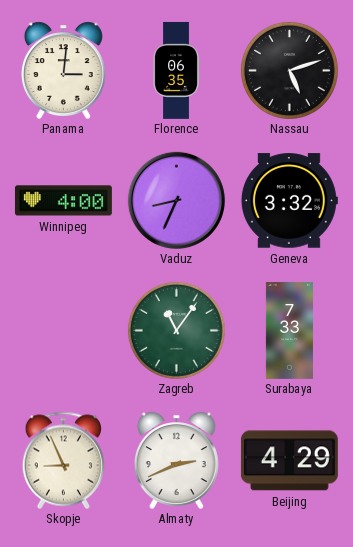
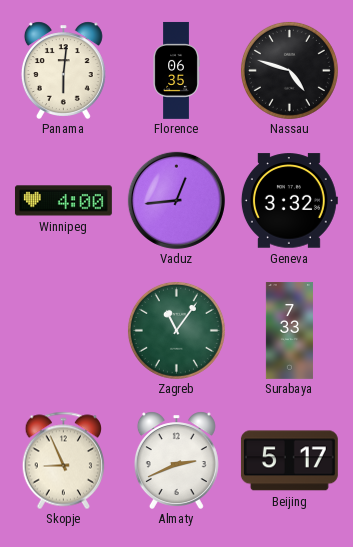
Panama: 3:01 -> 6:01
Nassau: 5:12 -> 4:48
Vaduz: 8:34 -> 12:44
Beijing: 4:29 -> 5:17
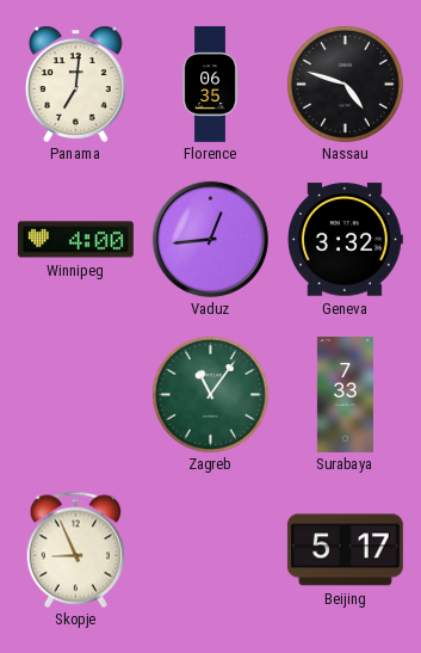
Panama: 6:01 -> 7:01
Almaty: 2:41 -> none
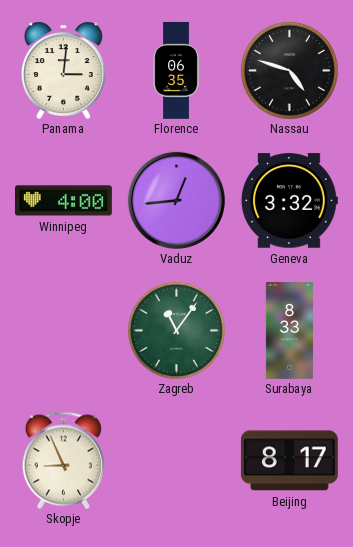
Panama: 7:01 -> 3:01
Surabaya: 7:33 -> 8:33
Beijing: 5:17 -> 8:17
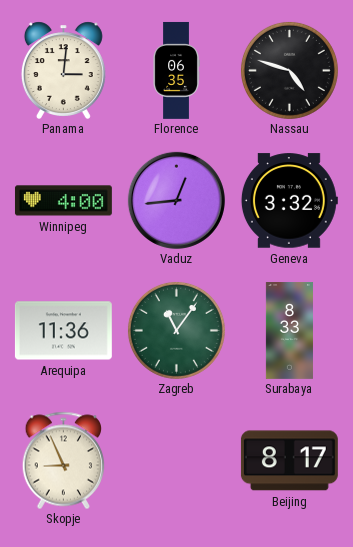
Arequipa: none -> 11:36
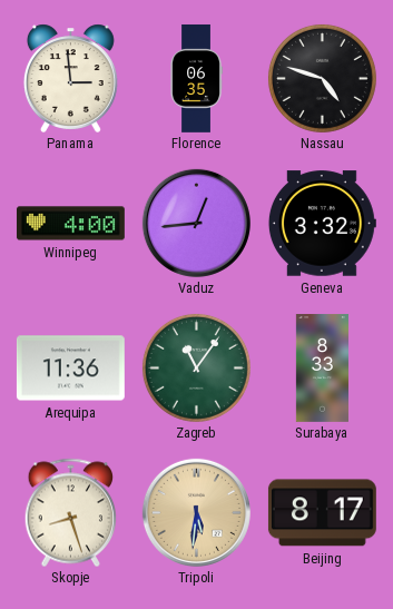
Panama: 3:01 -> 2:59
Skopje: 8:56 -> 8:27
Tripoli: none -> 5:31
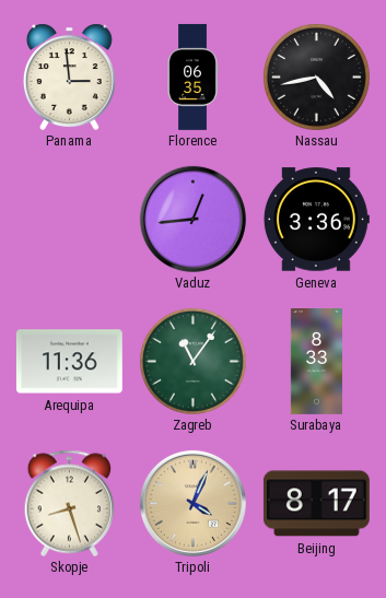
Nassau: 4:48 -> 4:43
Winnipeg: 4:00 -> none
Geneva: 3:32 -> 3:36
Tripoli: 5:31 -> 4:04
